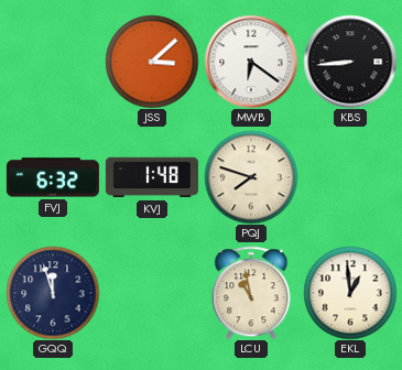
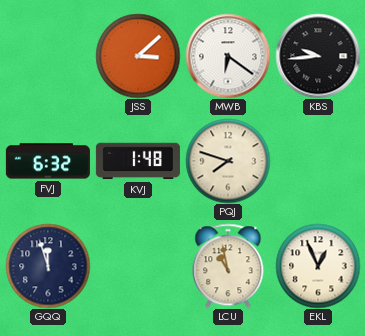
KBS: 8:44 -> 9:44
EKL: 12:59 -> 12:56
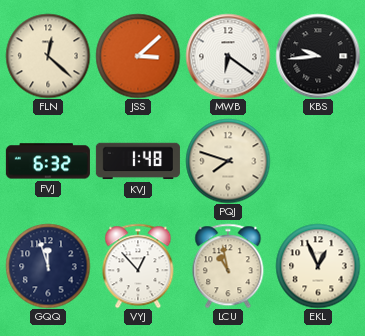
FLN: none -> 12:22
VYJ: none -> 12:53
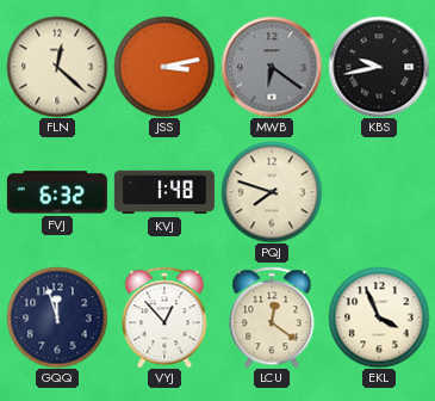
JSS: 3:08 -> 3:13
MWB dial: white -> grey
KBS: 9:44 -> 9:43
LCU: 10:58 -> 12:21
EKL: 12:56 -> 3:56
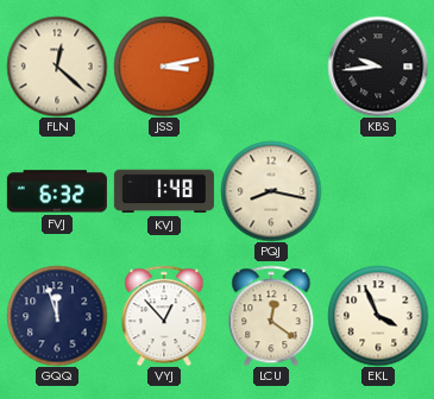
MWB: 6:21 -> none
KBS: 9:43 -> 9:44
PQJ: 7:48 -> 8:17
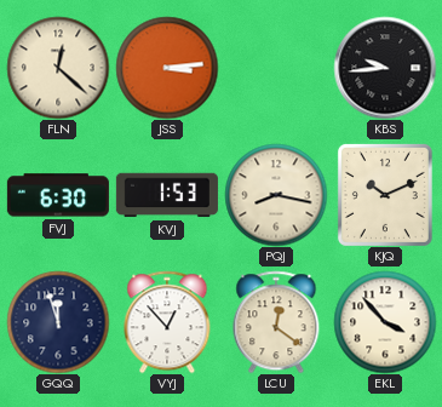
JSS: 3:13 -> 3:14
FVJ: 6:32 -> 6:30
KVJ: 1:48 -> 1:53
KJQ: none -> 10:11
EKL: 3:56 -> 3:53
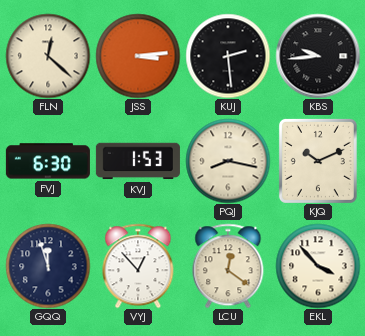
KUJ: none -> 2:29
